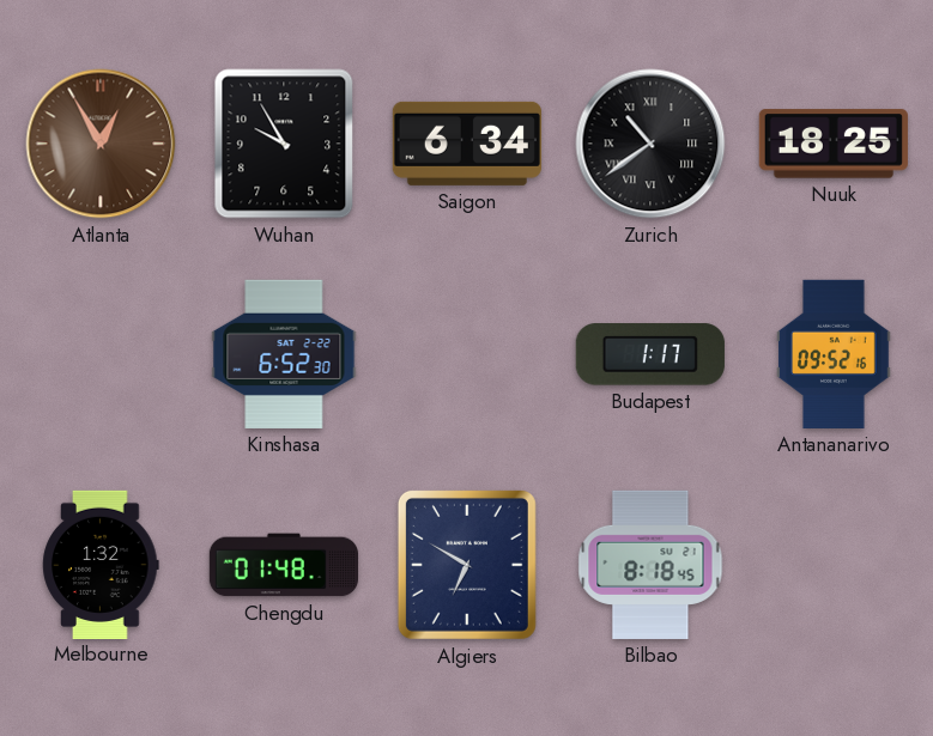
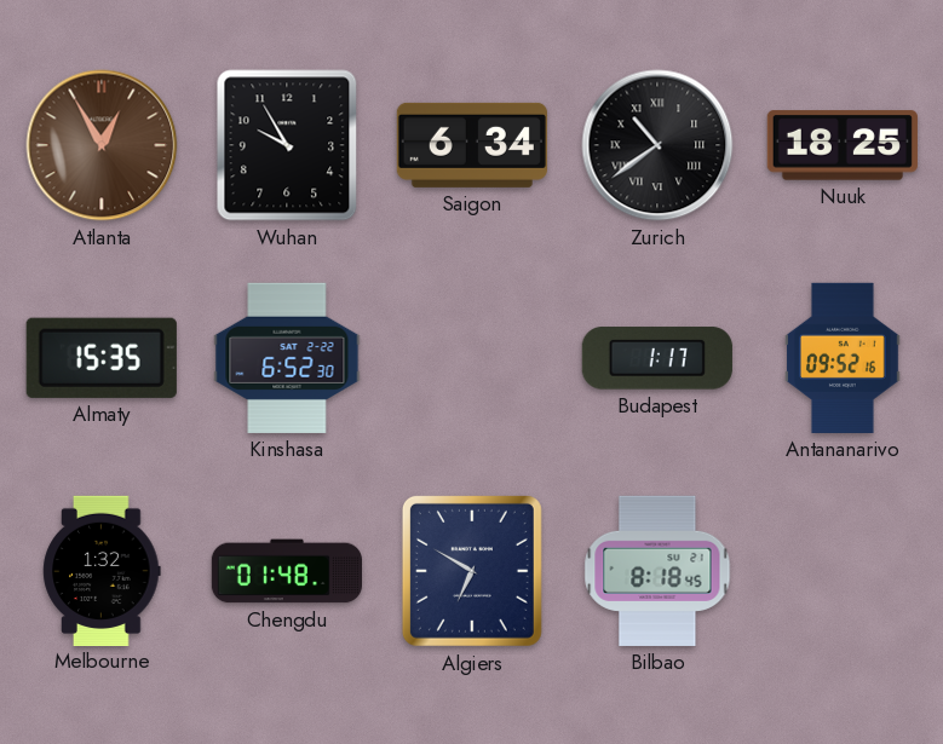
Almaty: none -> 15:35
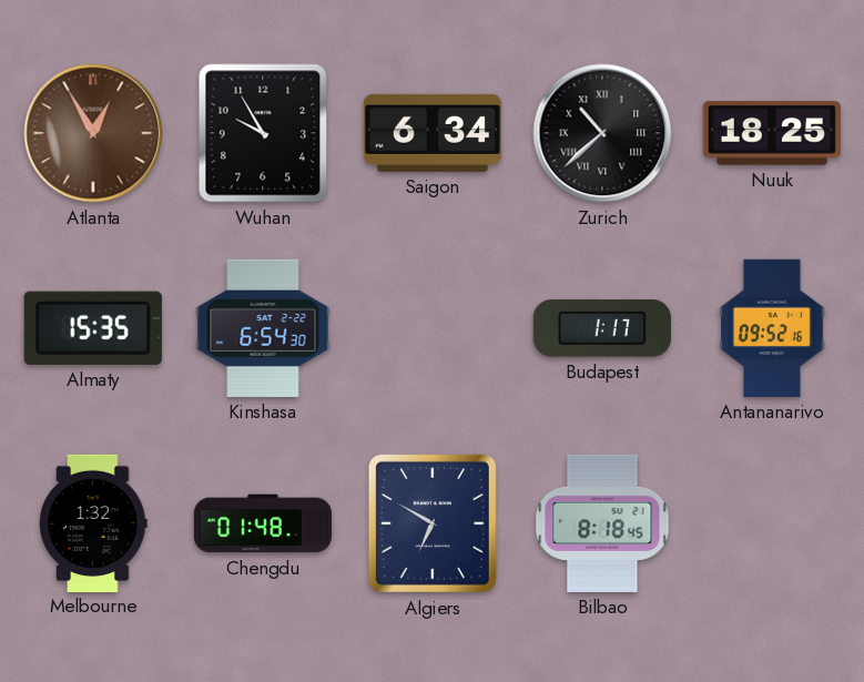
Zurich: 10:39 -> 10:38
Kinshasa: 6:52 -> 6:54
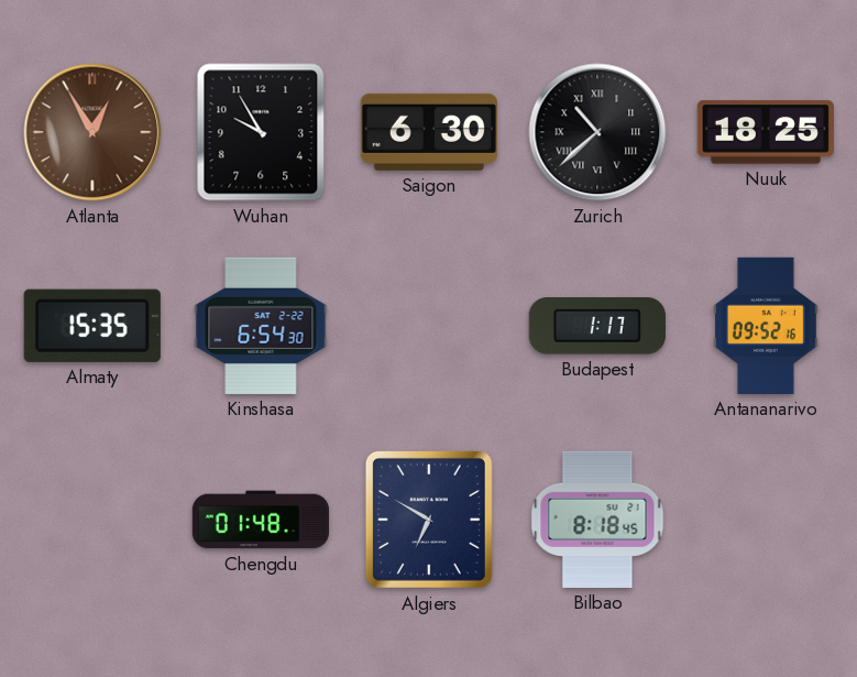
Saigon: 6:34 -> 6:30
Melbourne: 1:32 -> none
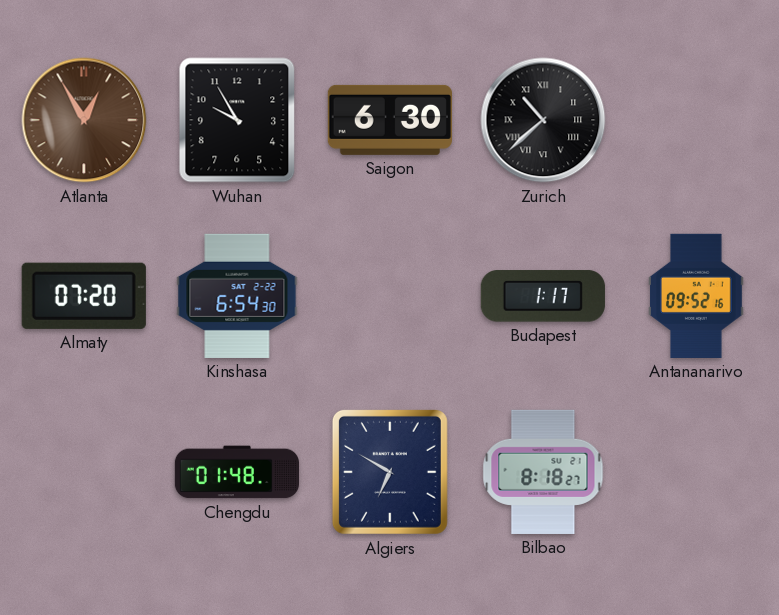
Nuuk: 18:25 -> none
Almaty: 15:35 -> 07:20
Bilbao: 8:18:45 -> 8:18:27
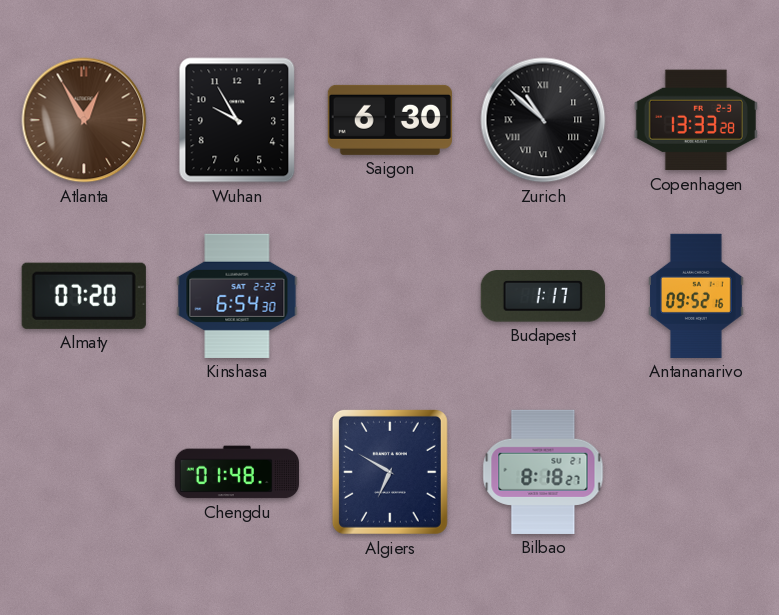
Zurich: 10:38 -> 10:52
Copenhagen: none -> 13:33
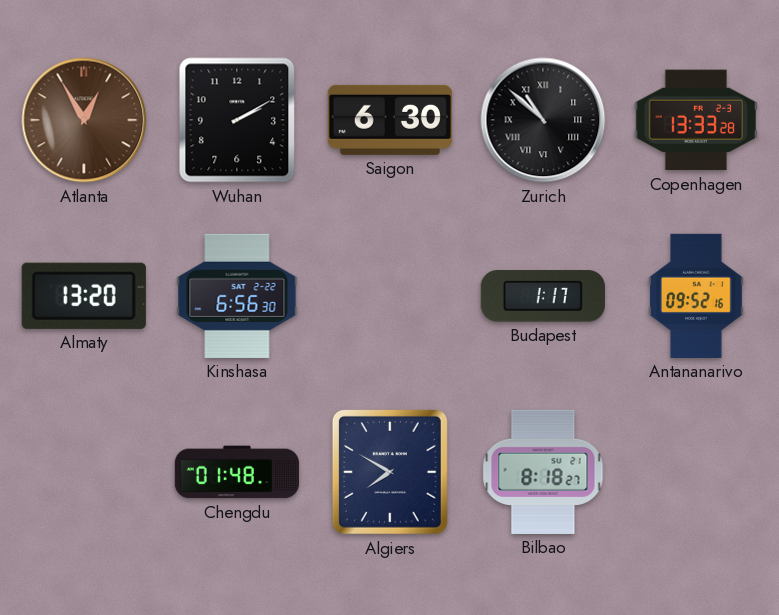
Wuhan: 9:55 -> 2:10
Almaty: 07:20 -> 13:20
Kinshasa: 6:54 -> 6:56
Algiers: 6:50 -> 7:50
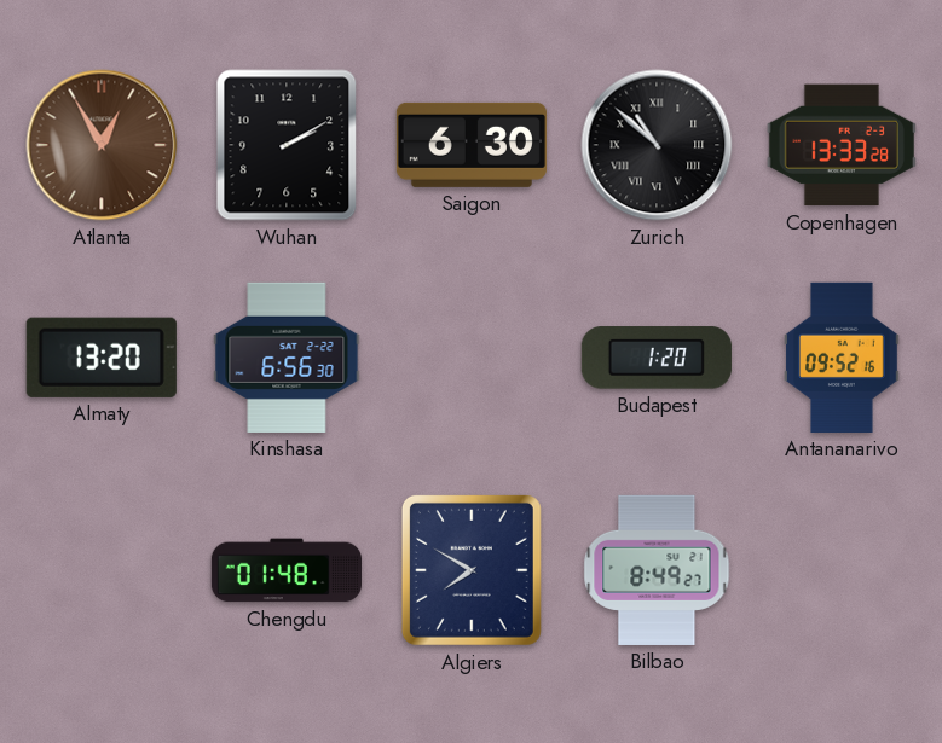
Budapest: 1:17 -> 1:20
Bilbao: 8:18 -> 8:49
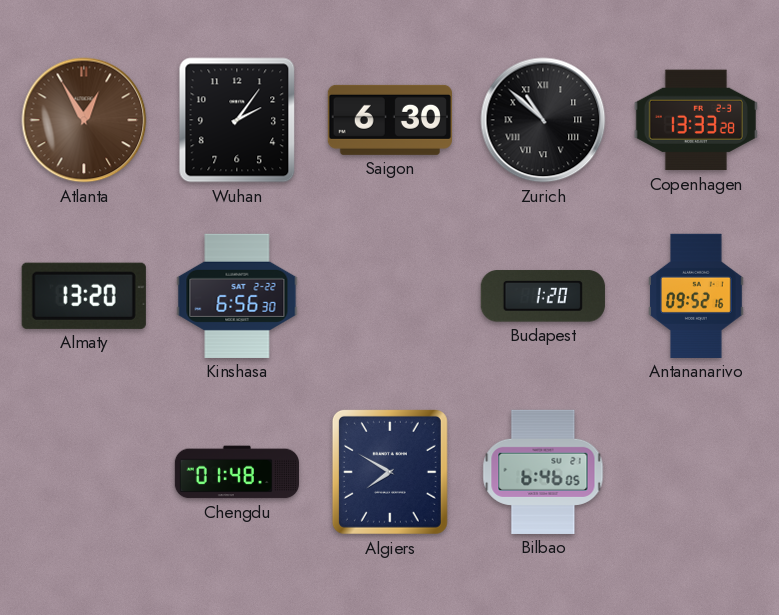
Wuhan: 2:10 -> 2:06
Bilbao: 8:49 -> 6:46
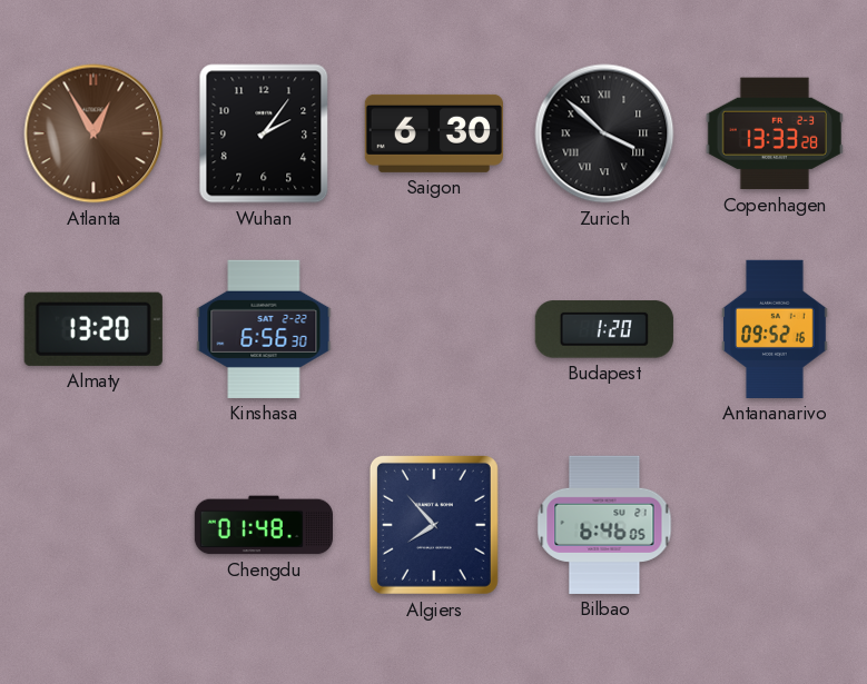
Zurich: 10:52 -> 3:52
Algiers: 7:50 -> 7:53
